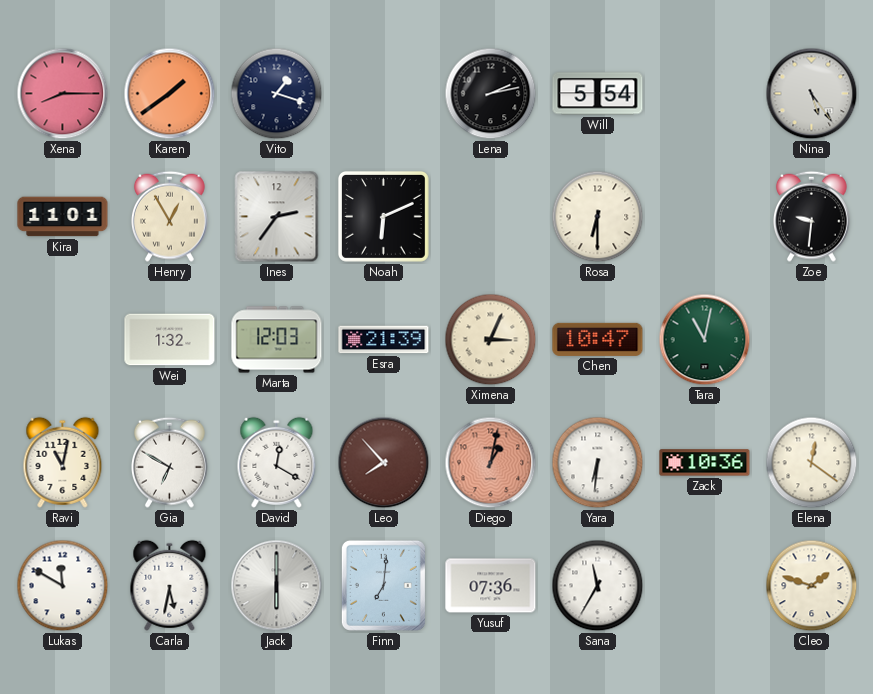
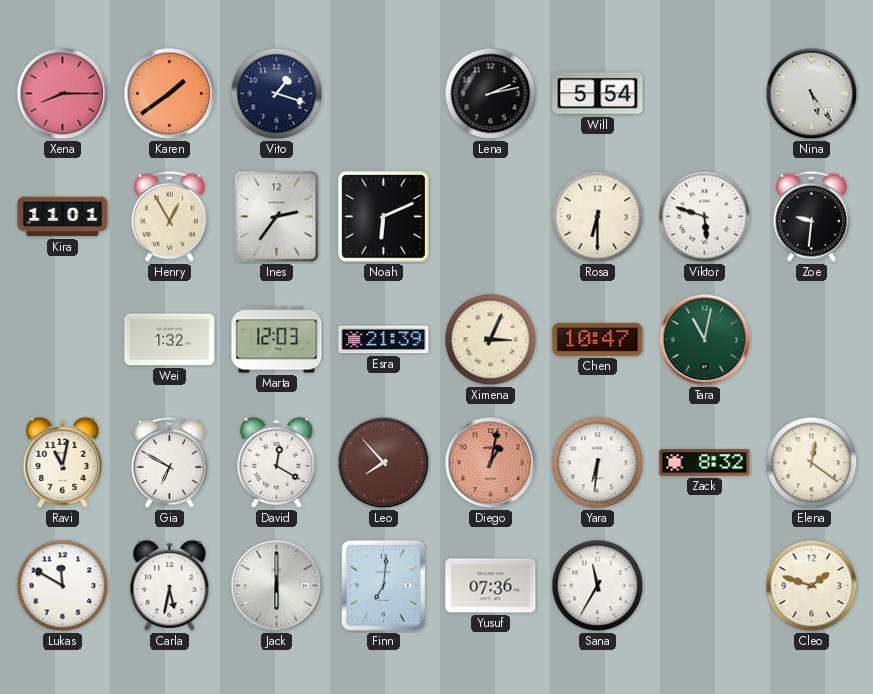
Viktor: none -> 5:48
Zack: 10:36 -> 8:32
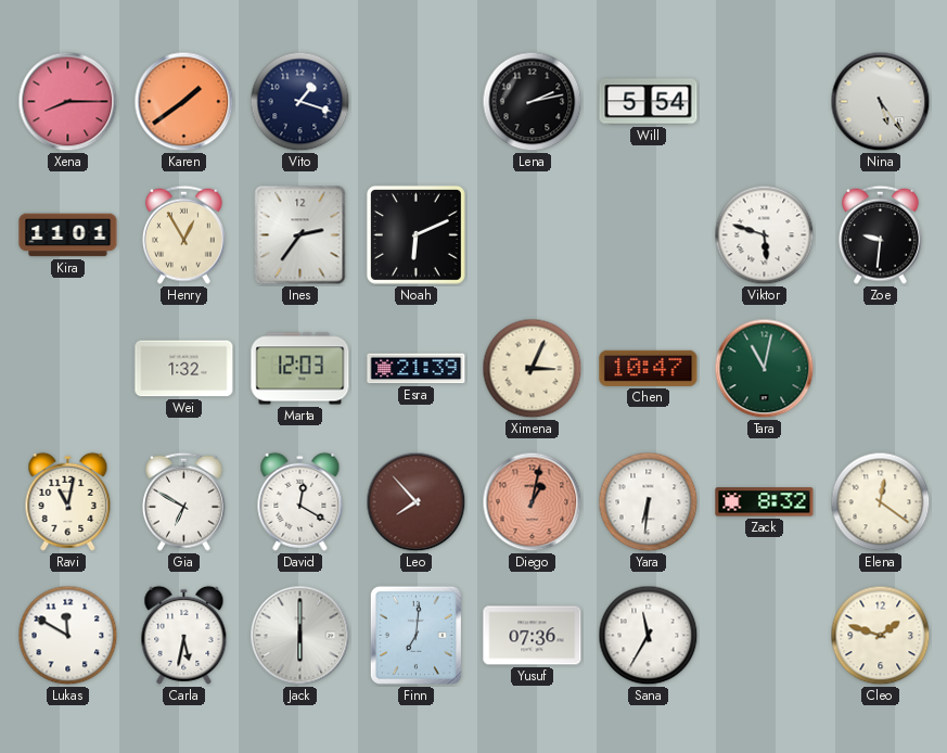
Rosa: 6:30 -> none
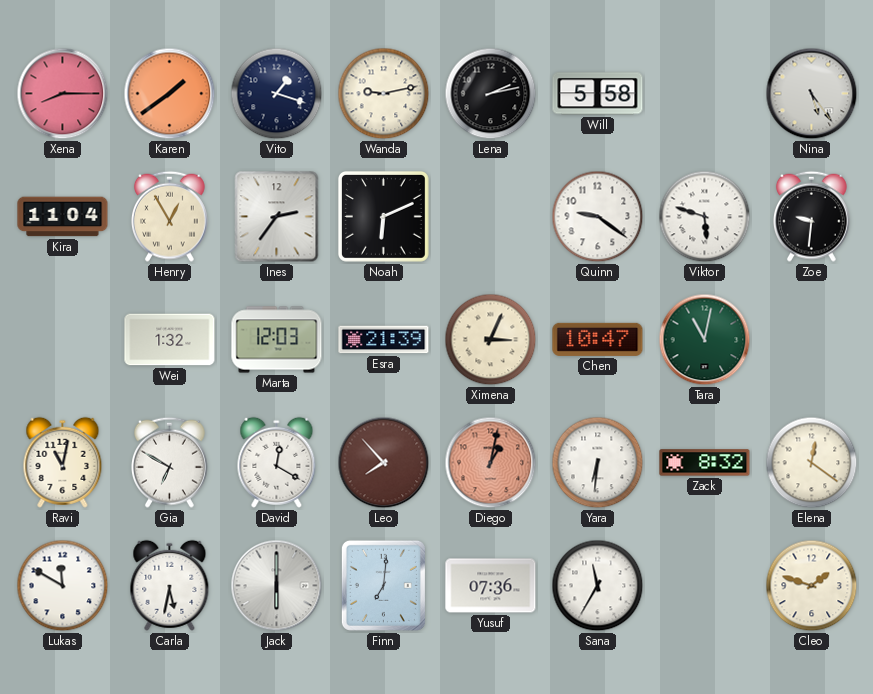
Wanda: none -> 9:13
Will: 5:54 -> 5:58
Kira: 11:01 -> 11:04
Quinn: none -> 9:21
